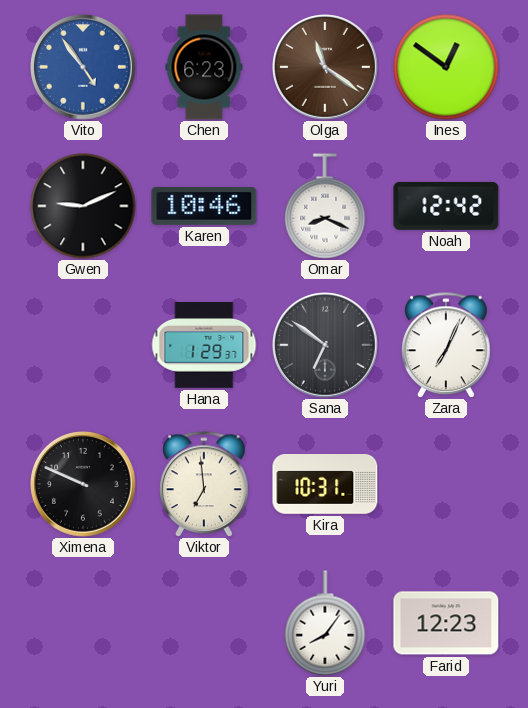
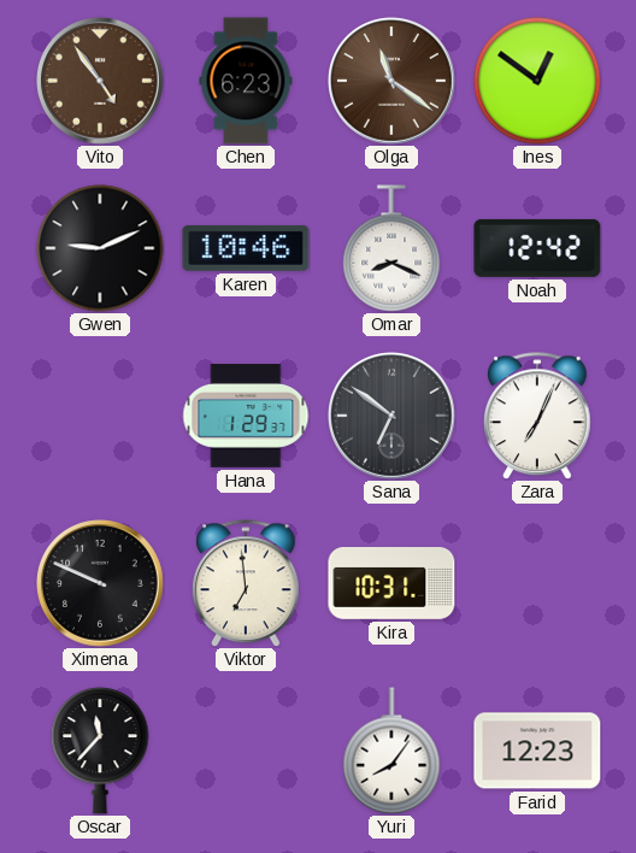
Vito dial: blue -> brown
Oscar: none -> 11:37
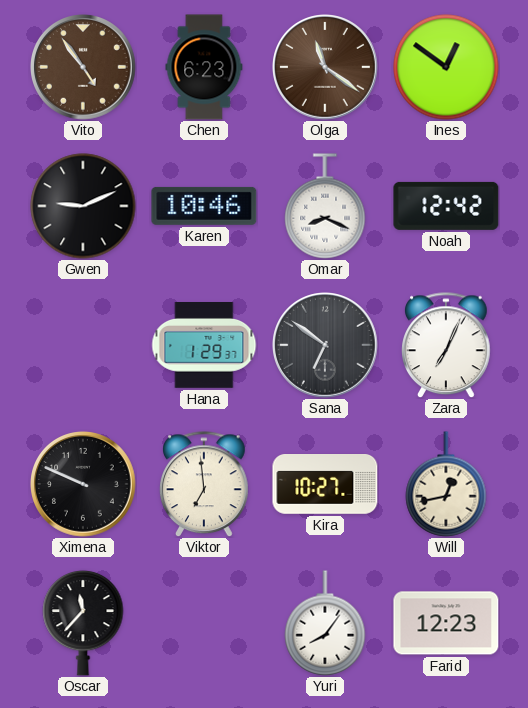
Kira: 10:31 -> 10:27
Will: none -> 12:43
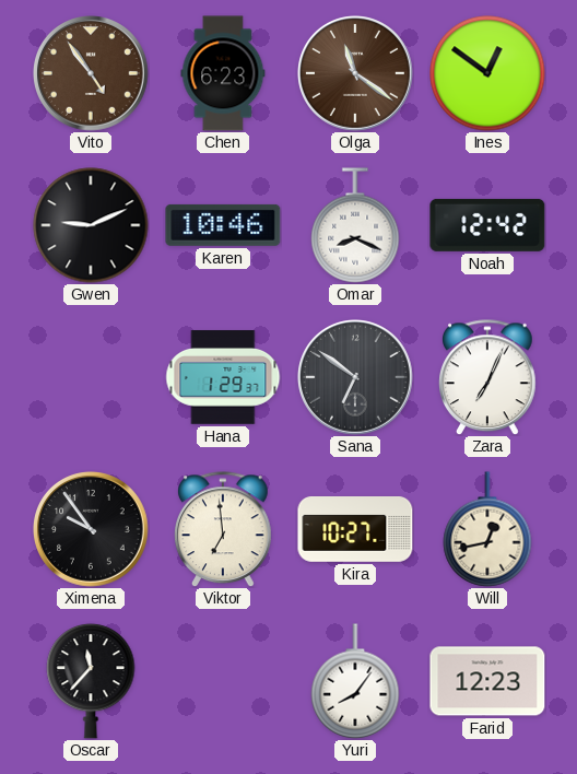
Ximena: 9:49 -> 9:54
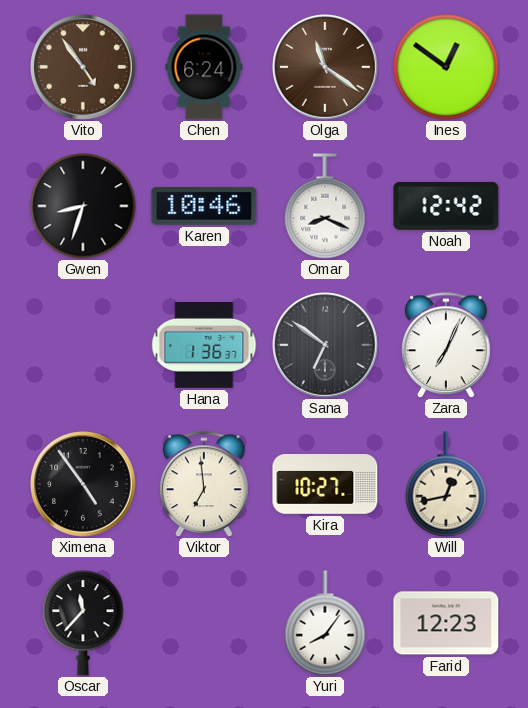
Chen: 6:23 -> 6:24
Gwen: 9:11 -> 8:33
Hana: 1:29 -> 1:36
Ximena: 9:54 -> 4:54
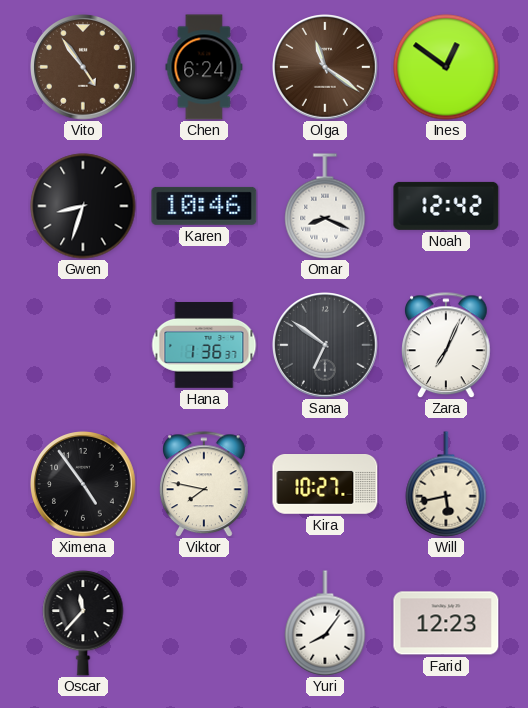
Viktor: 6:59 -> 7:47
Will: 12:43 -> 5:43
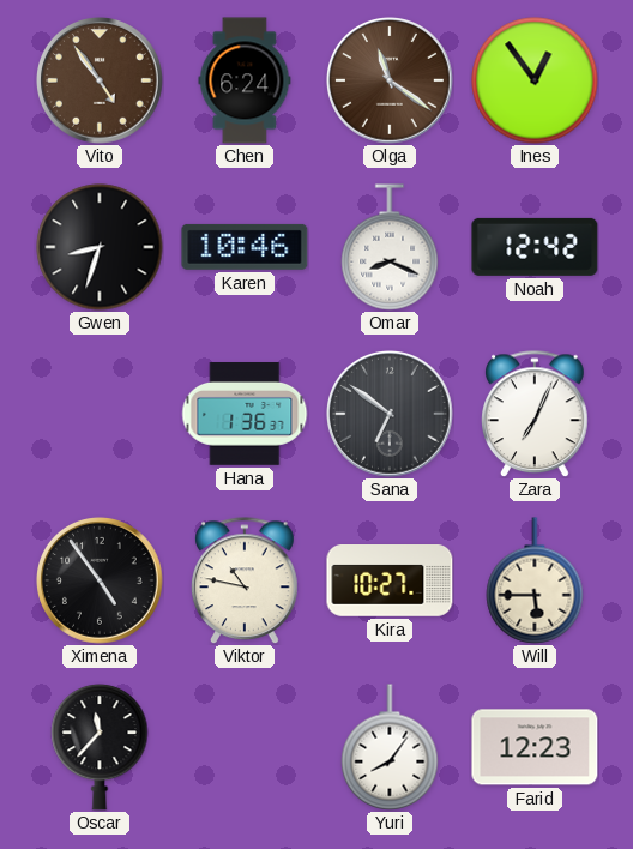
Ines: 12:51 -> 12:54
Viktor: 7:47 -> 10:47
Will: 5:43 -> 5:45
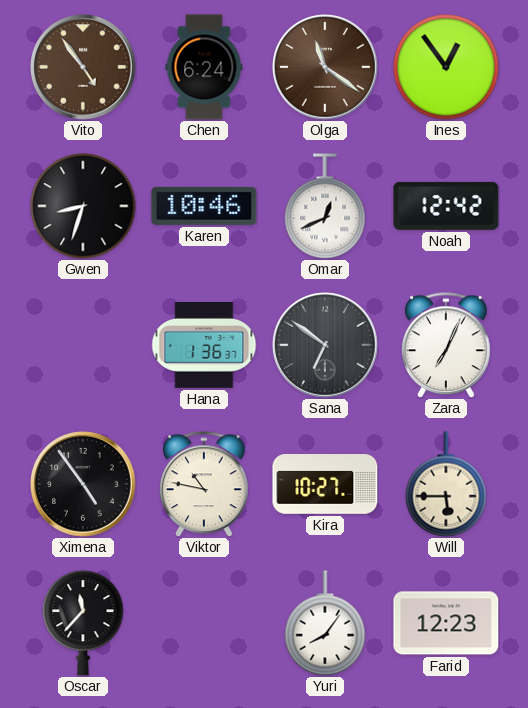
Omar: 8:19 -> 12:41
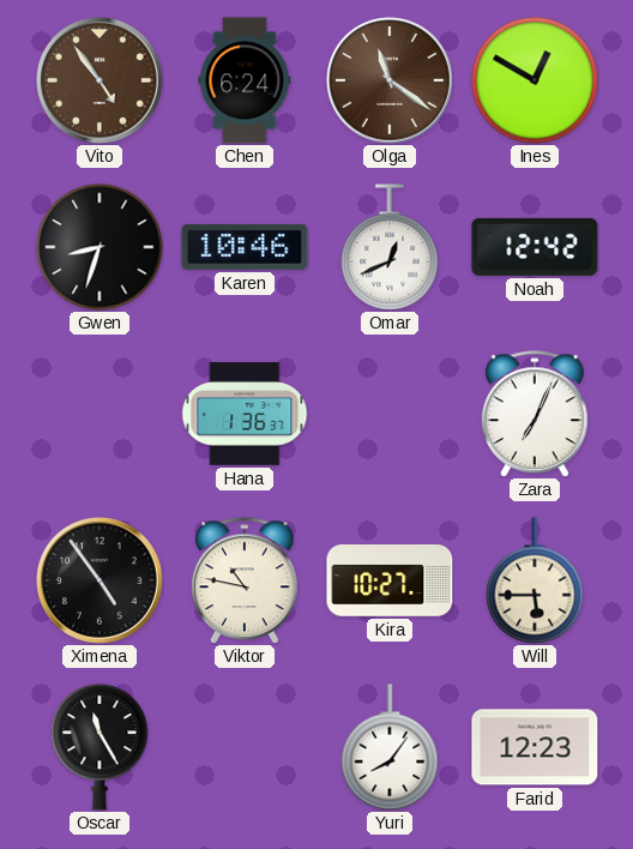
Ines: 12:54 -> 12:50
Sana: 6:51 -> none
Oscar: 11:37 -> 11:25
